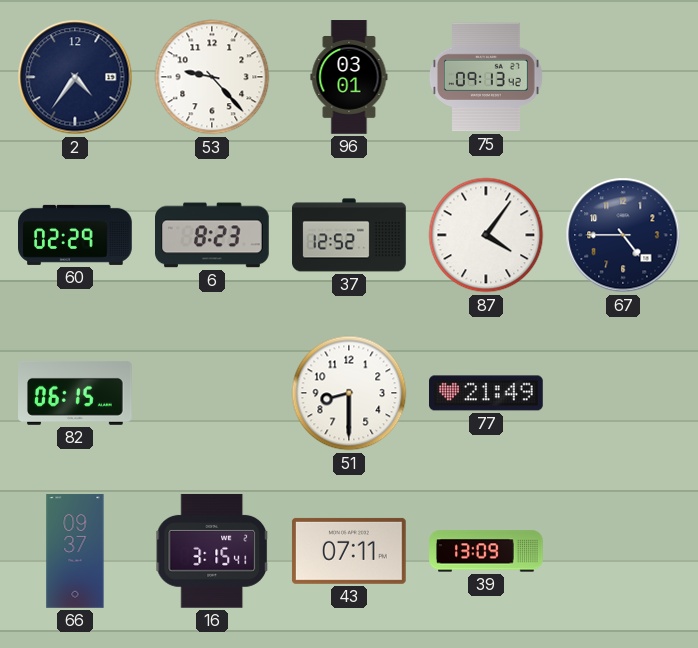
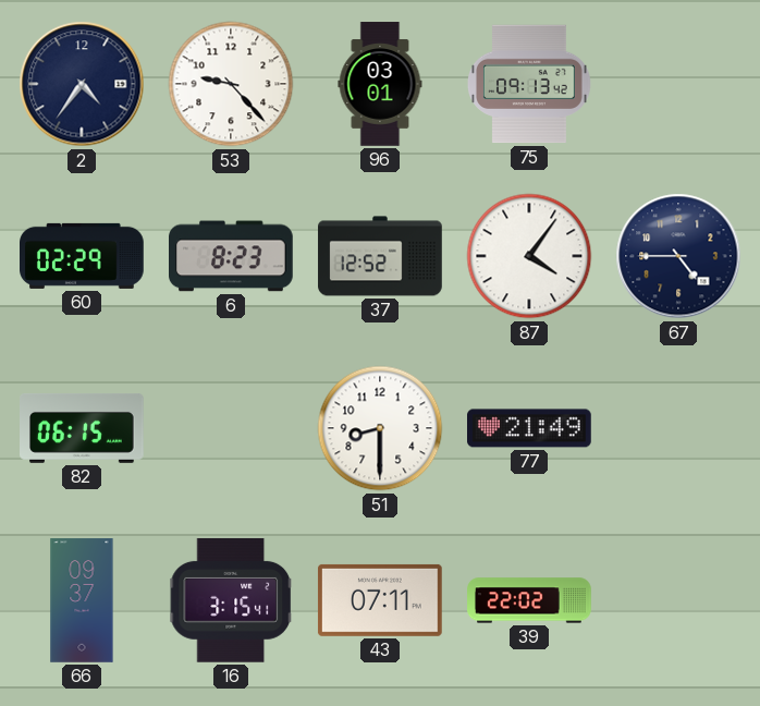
39: 13:09 -> 22:02
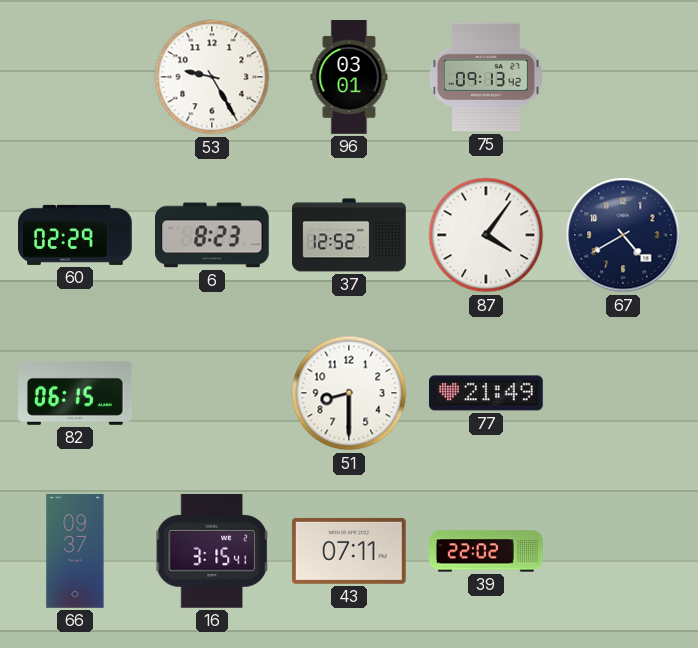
2: 4:36 -> none
53: 9:23 -> 9:25
67: 4:45 -> 4:40
